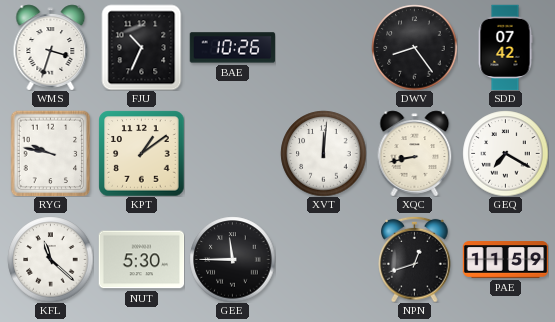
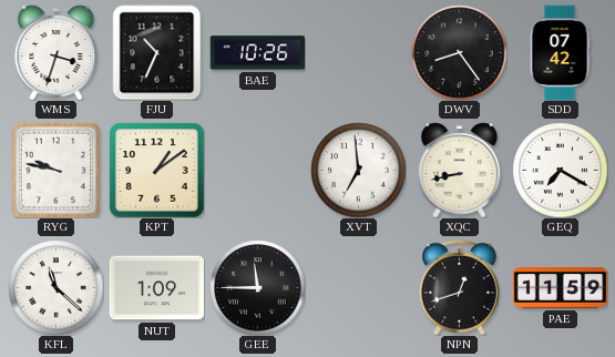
XVT: 12:01 -> 6:59
NUT: 5:30 -> 1:09
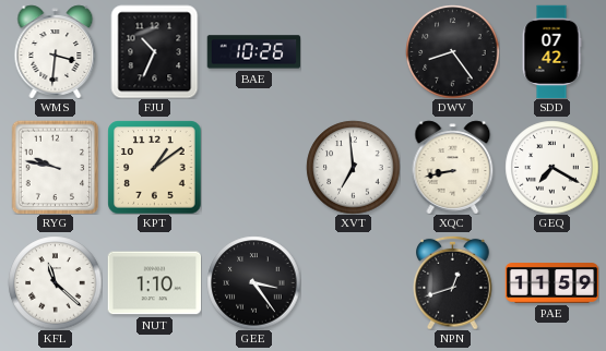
WMS: 3:33 -> 3:31
NUT: 1:09 -> 1:10
GEE: 11:45 -> 3:24
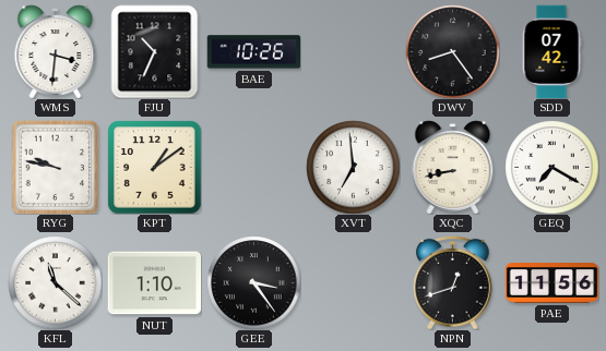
PAE: 11:59 -> 11:56
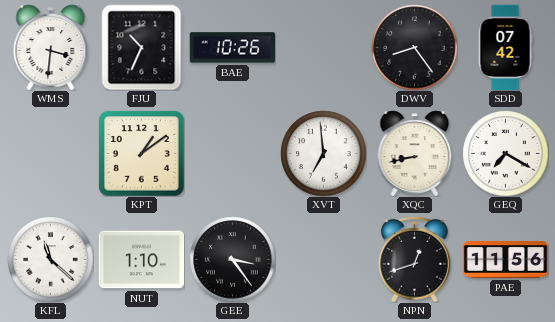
RYG: 9:47 -> none
